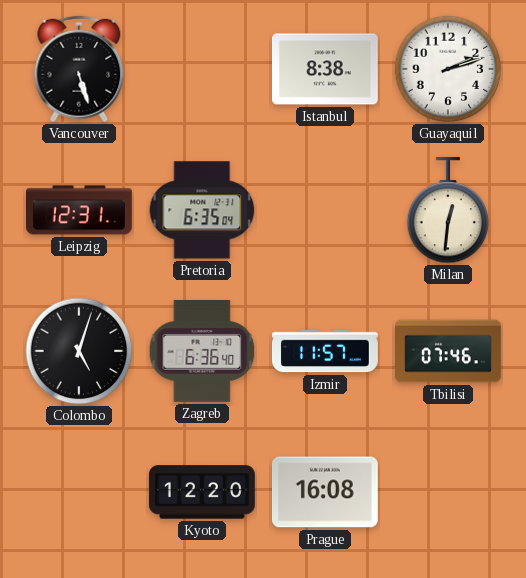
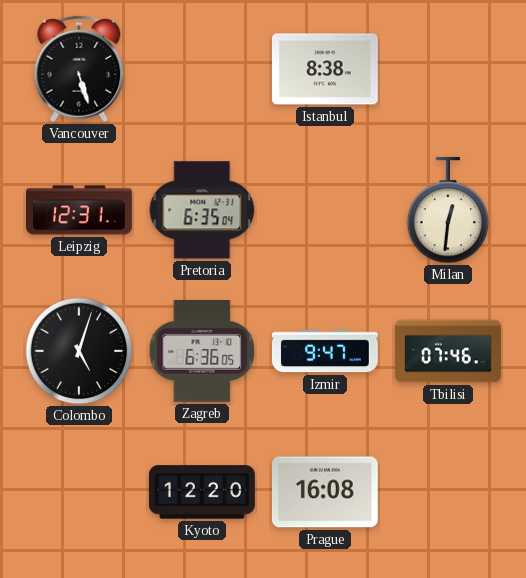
Guayaquil: 2:12 -> none
Zagreb: 6:36:40 -> 6:36:05
Izmir: 11:57 -> 9:47
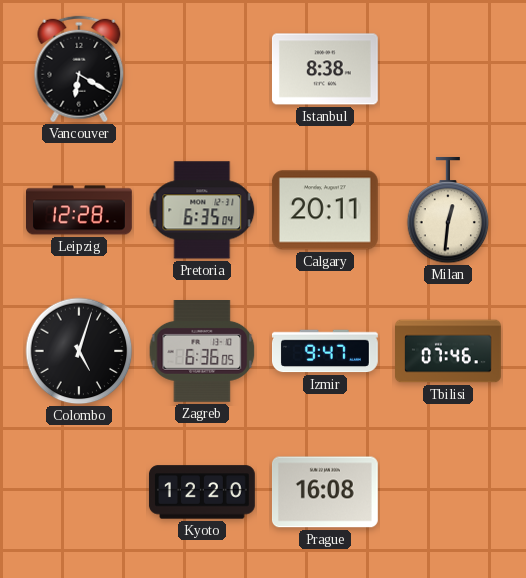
Vancouver: 5:27 -> 6:20
Leipzig: 12:31 -> 12:28
Calgary: none -> 20:11
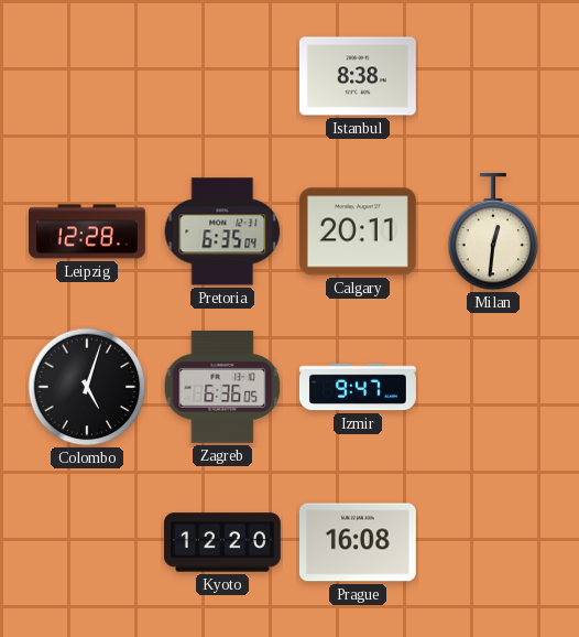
Vancouver: 6:20 -> none
Tbilisi: 07:46 -> none
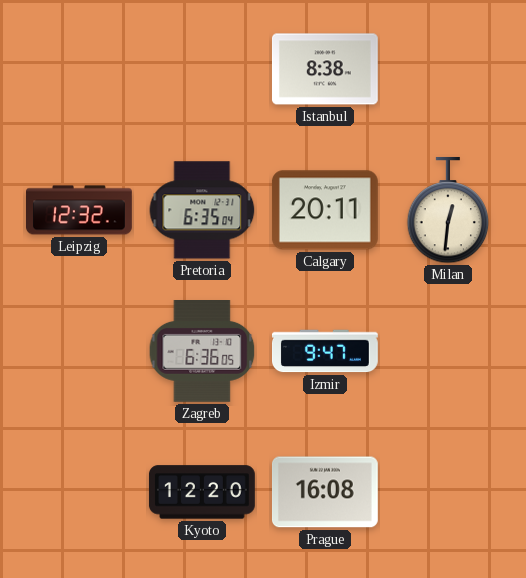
Leipzig: 12:28 -> 12:32
Colombo: 5:03 -> none
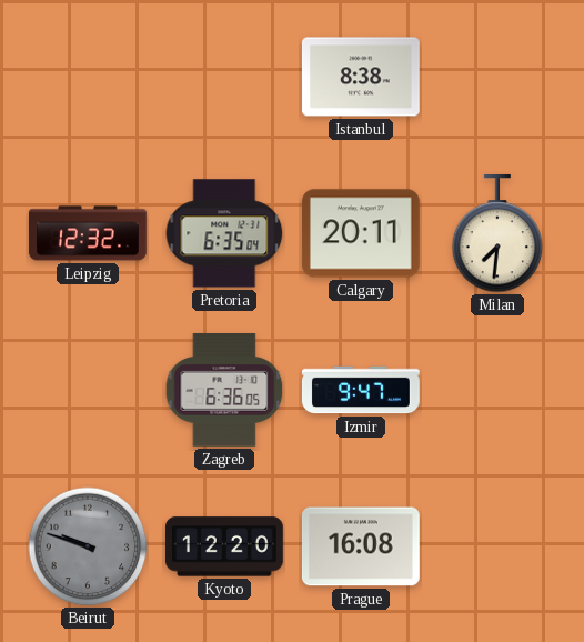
Milan: 12:31 -> 7:31
Beirut: none -> 9:48
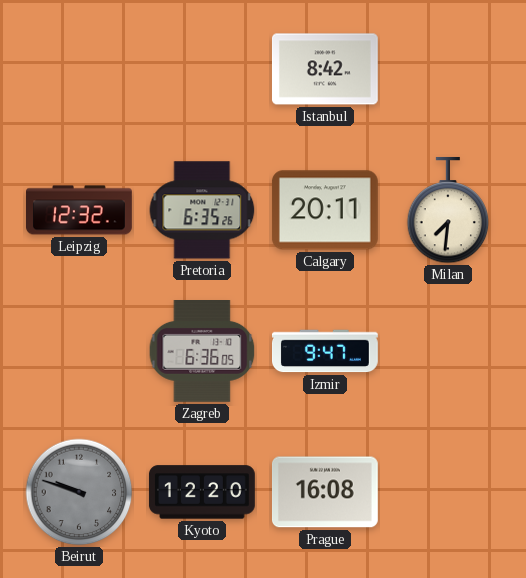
Istanbul: 8:38 -> 8:42
Pretoria: 6:35:04 -> 6:35:26
